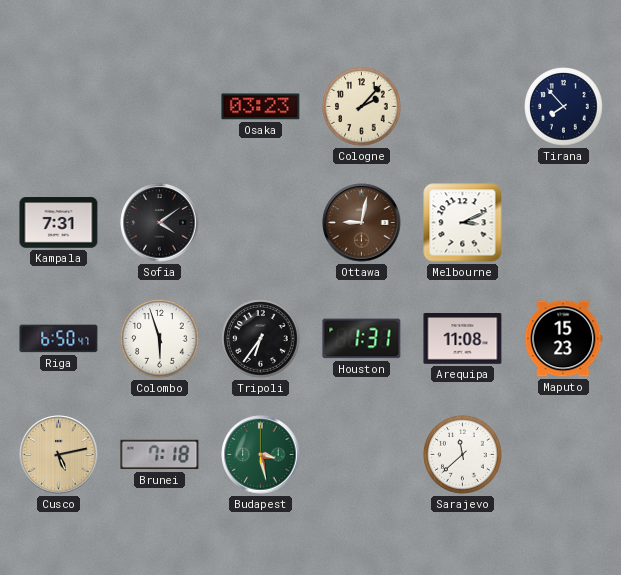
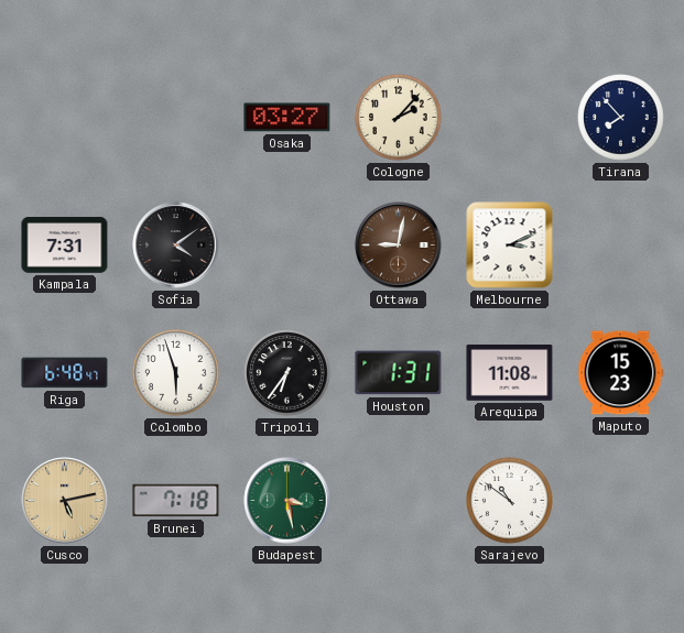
Osaka: 03:23 -> 03:27
Riga: 6:50 -> 6:48
Sarajevo: 11:38 -> 10:51
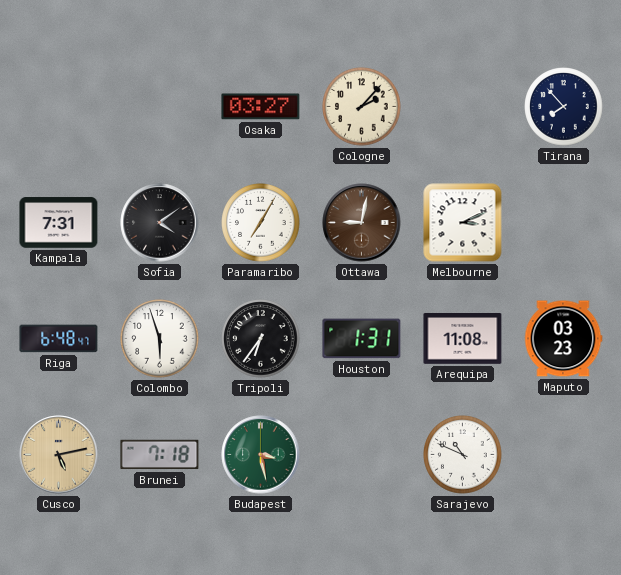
Paramaribo: none -> 7:05
Maputo: 15:23 -> 03:23
Sarajevo: 10:51 -> 10:49
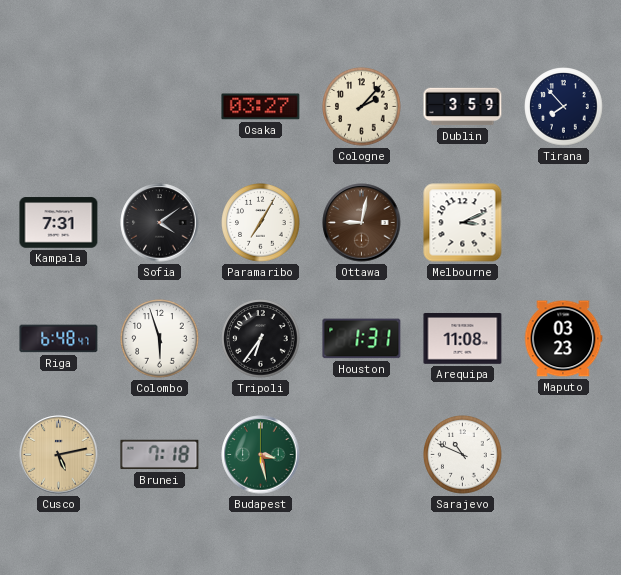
Dublin: none -> 3:59
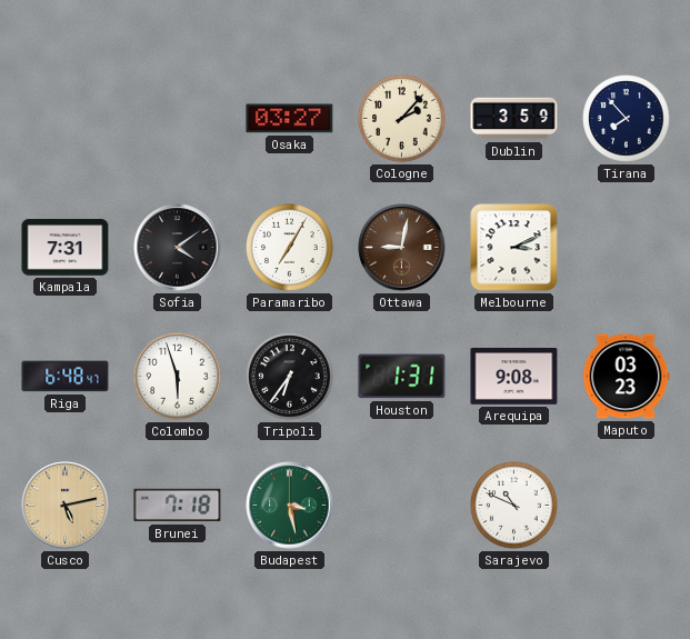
Arequipa: 11:08 -> 9:08
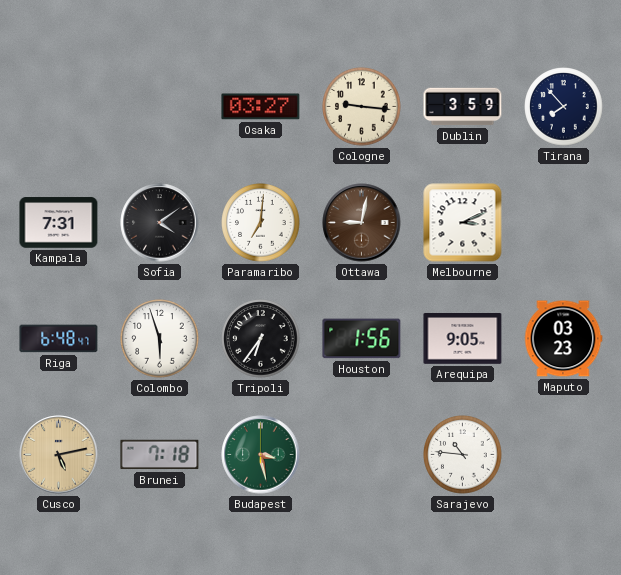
Cologne: 2:07 -> 9:16
Paramaribo: 7:05 -> 7:01
Houston: 1:31 -> 1:56
Arequipa: 9:08 -> 9:05
Sarajevo: 10:49 -> 10:46
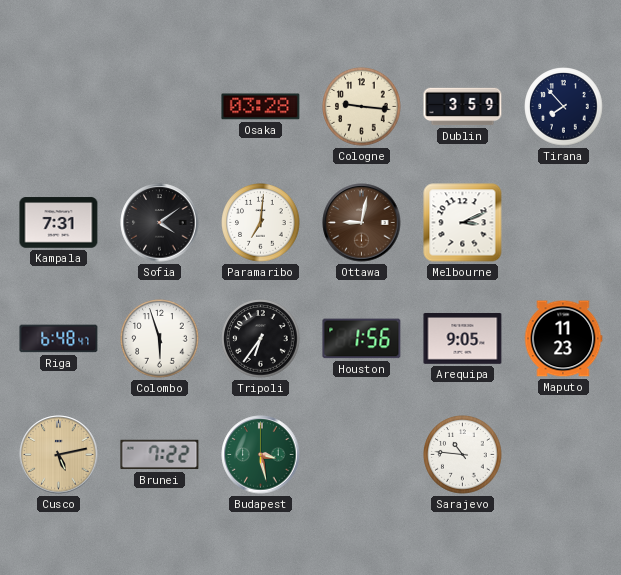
Osaka: 03:27 -> 03:28
Maputo: 03:23 -> 11:23
Brunei: 7:18 -> 7:22
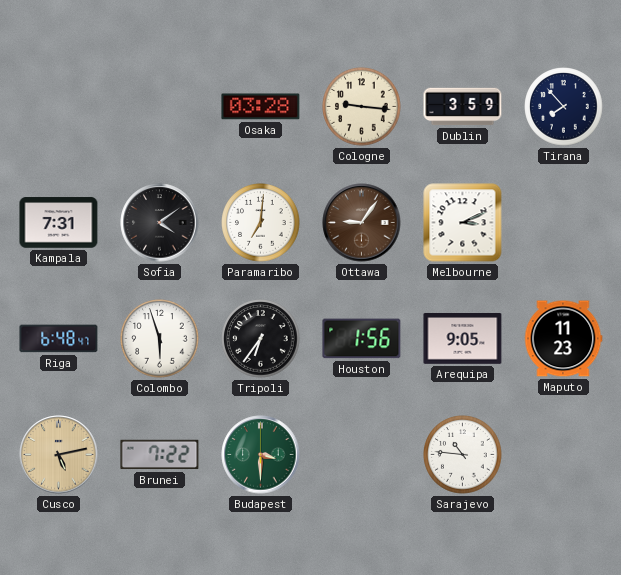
Ottawa: 9:02 -> 9:06
Budapest: 3:28 -> 3:30
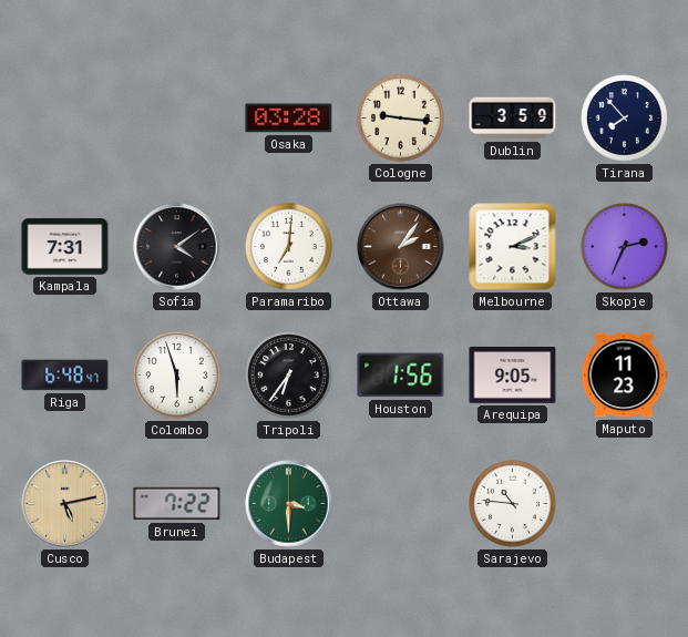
Ottawa: 9:06 -> 2:06
Skopje: none -> 2:34
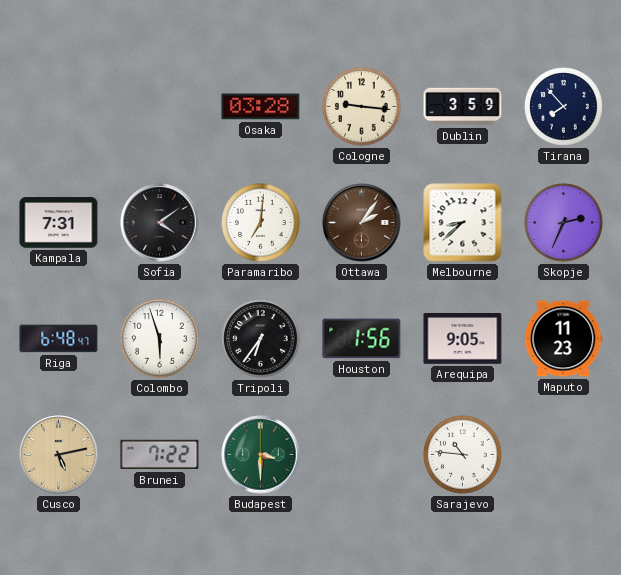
Melbourne: 3:11 -> 8:38
